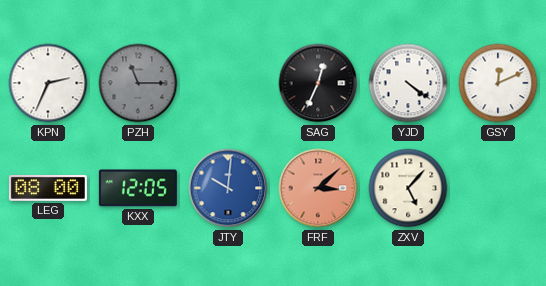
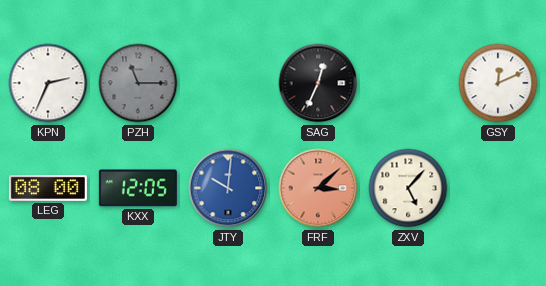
YJD: 4:21 -> none
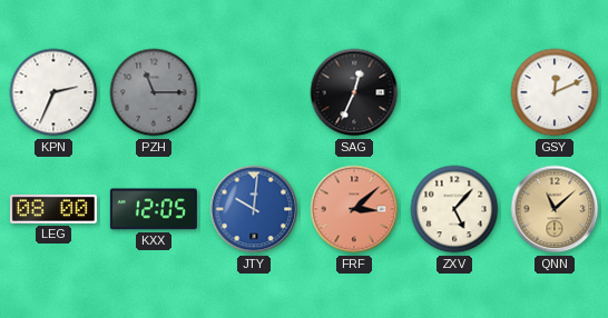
QNN: none -> 11:08
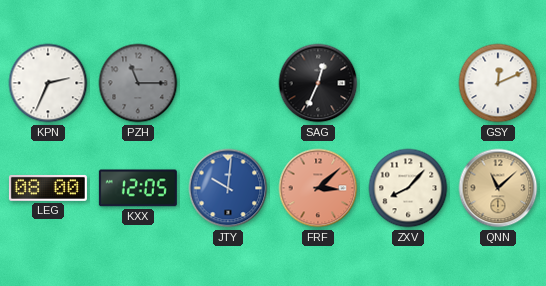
ZXV: 5:07 -> 8:07
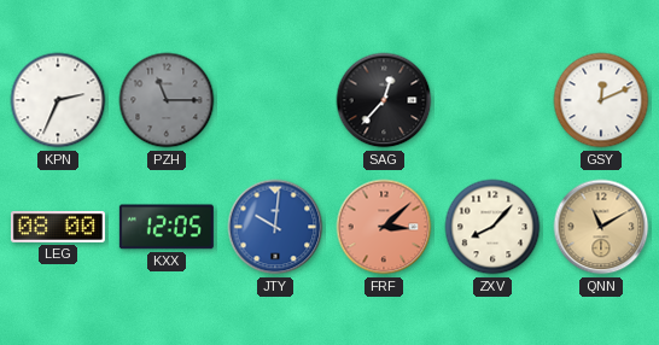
SAG: 12:34 -> 12:37
QNN: 11:08 -> 11:10
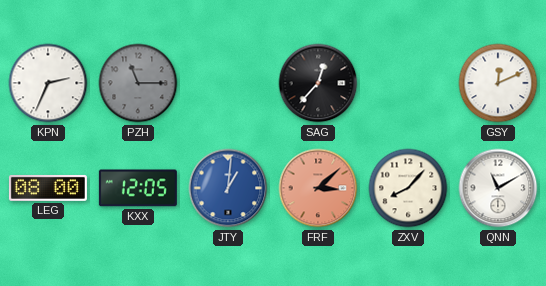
JTY: 10:01 -> 1:01
QNN dial: champagne -> white
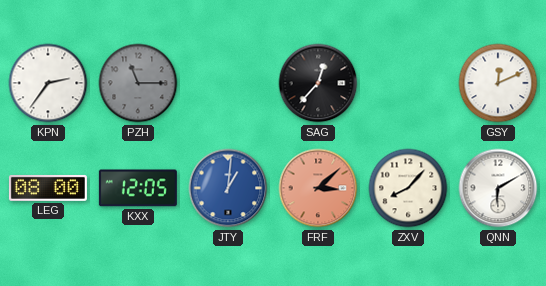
KPN: 2:34 -> 2:36
QNN: 11:10 -> 6:10
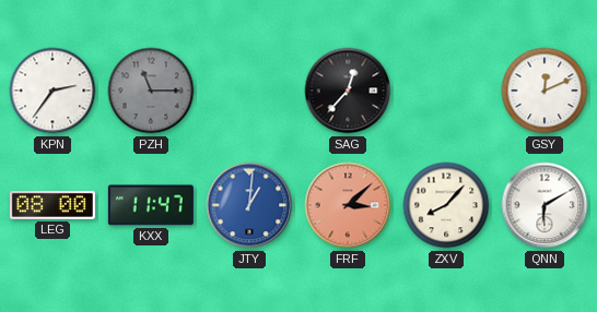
KXX: 12:05 -> 11:47
